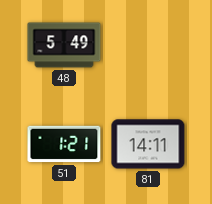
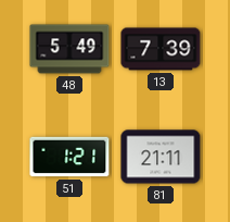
13: none -> 7:39
81: 14:11 -> 21:11
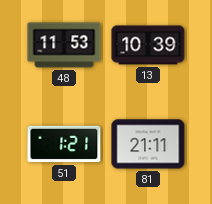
48: 5:49 -> 11:53
13: 7:39 -> 10:39
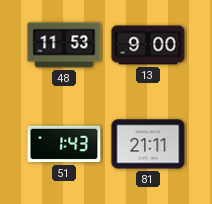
13: 10:39 -> 9:00
51: 1:21 -> 1:43
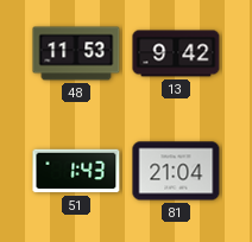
13: 9:00 -> 9:42
81: 21:11 -> 21:04
